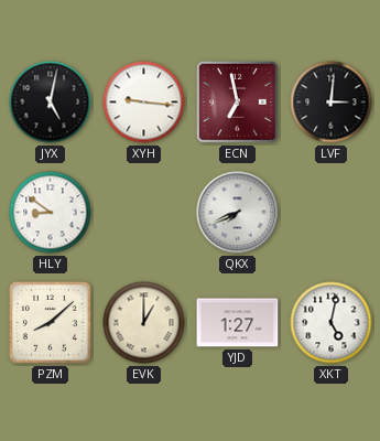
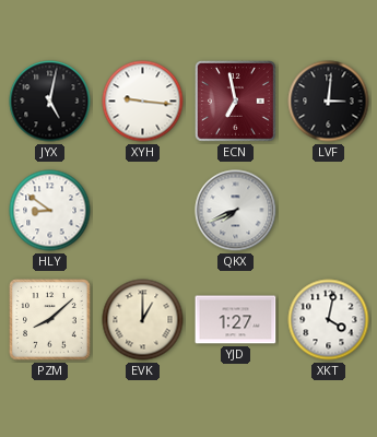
XKT: 5:02 -> 4:02
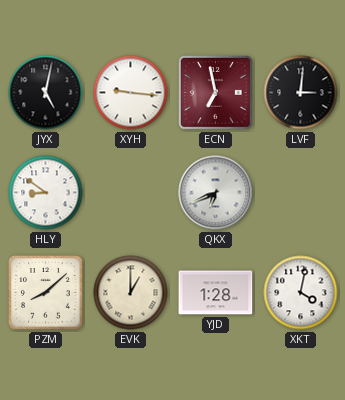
QKX: 7:41 -> 6:41
YJD: 1:27 -> 1:28
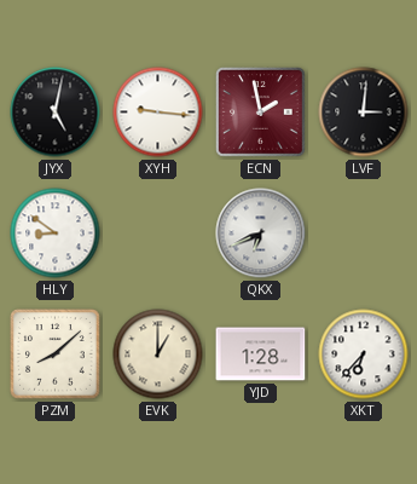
ECN: 6:58 -> 1:58
XKT: 4:02 -> 6:37
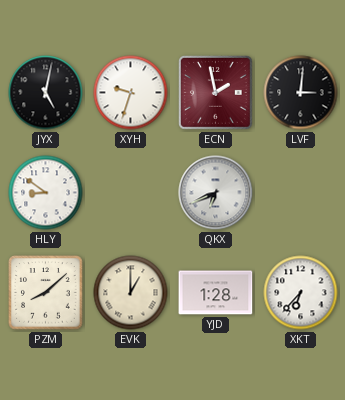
XYH: 9:16 -> 9:33
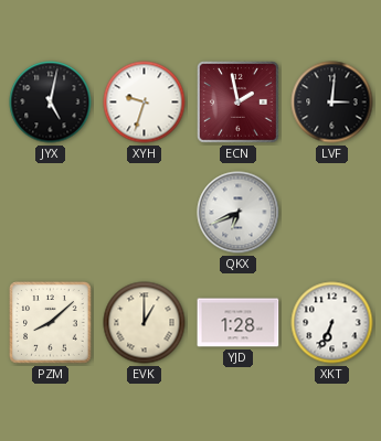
HLY: 8:51 -> none
XKT: 6:37 -> 6:34
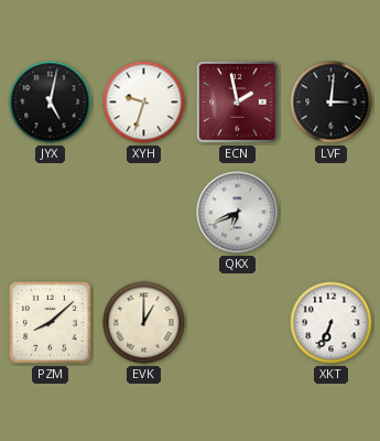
YJD: 1:28 -> none
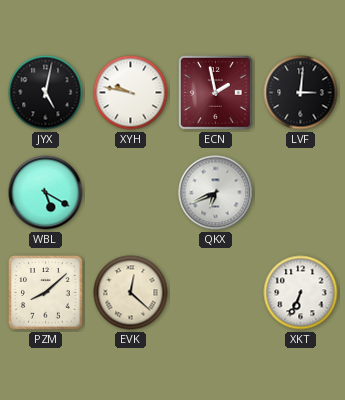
XYH: 9:33 -> 9:47
WBL: none -> 5:20
EVK: 1:00 -> 12:22
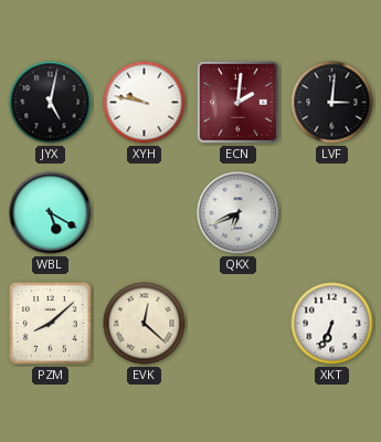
ECN: 1:58 -> 2:01
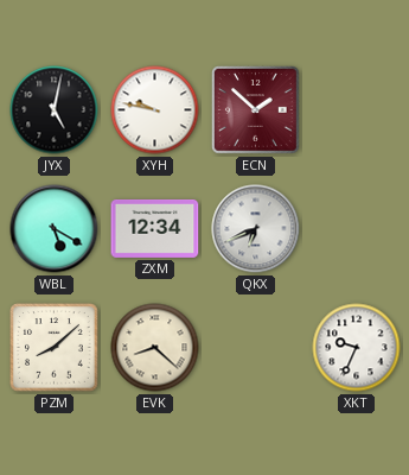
ECN: 2:01 -> 1:52
LVF: 3:01 -> none
ZXM: none -> 12:34
EVK: 12:22 -> 8:22
XKT: 6:34 -> 9:34
